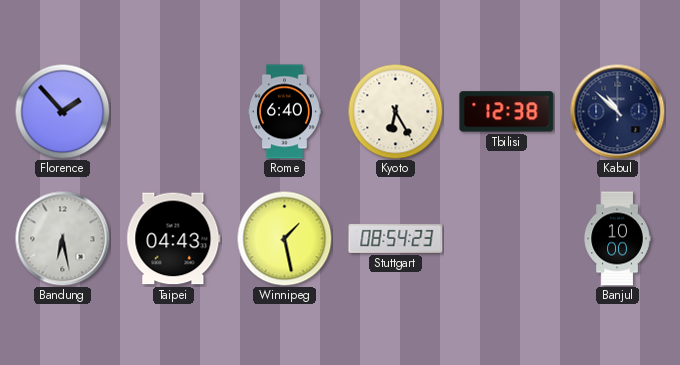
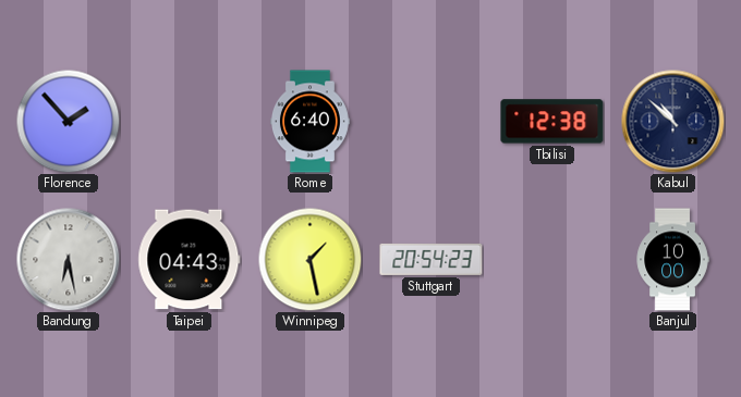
Kyoto: 6:25 -> none
Stuttgart: 08:54 -> 20:54
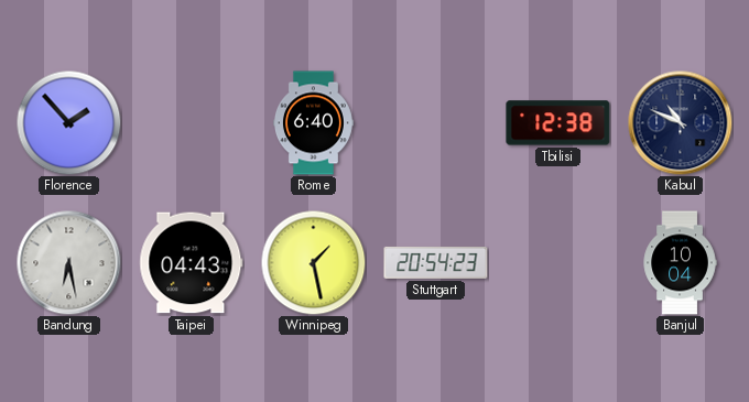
Kabul: 10:52 -> 10:49
Banjul: 10:00 -> 10:04
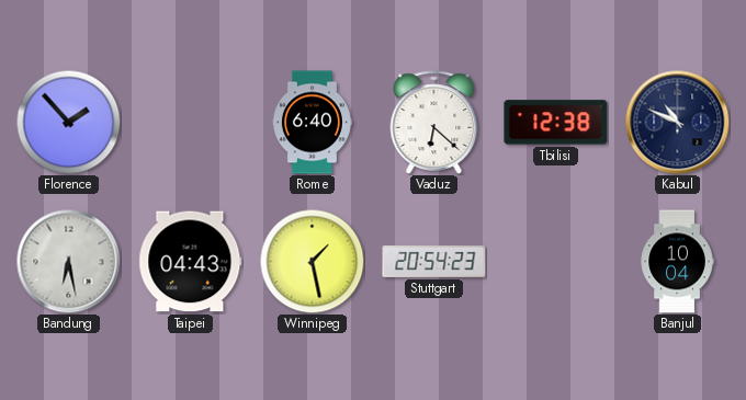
Vaduz: none -> 6:22
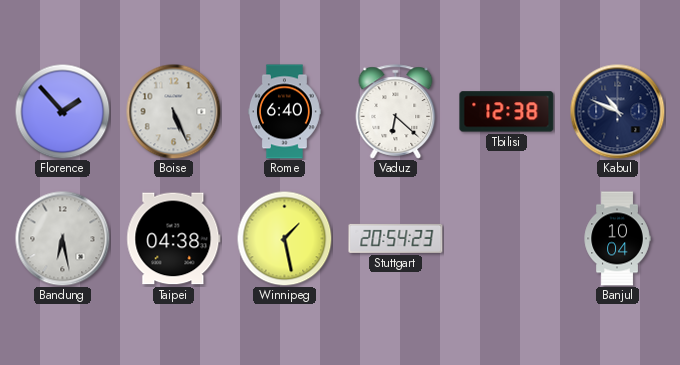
Boise: none -> 5:26
Taipei: 04:43 -> 04:38
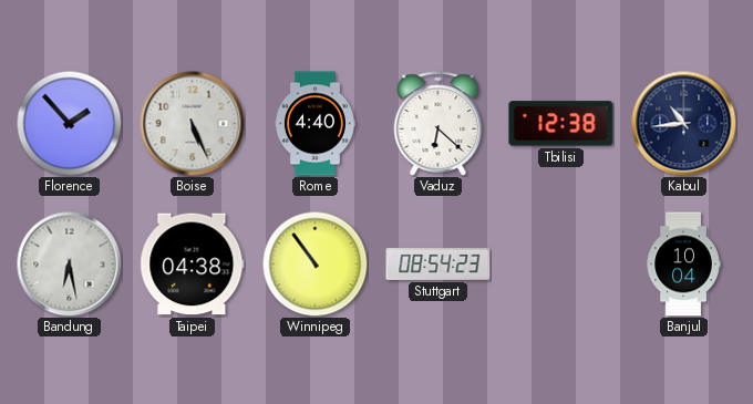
Rome: 6:40 -> 4:40
Kabul: 10:49 -> 10:44
Winnipeg: 1:28 -> 10:54
Stuttgart: 20:54 -> 08:54
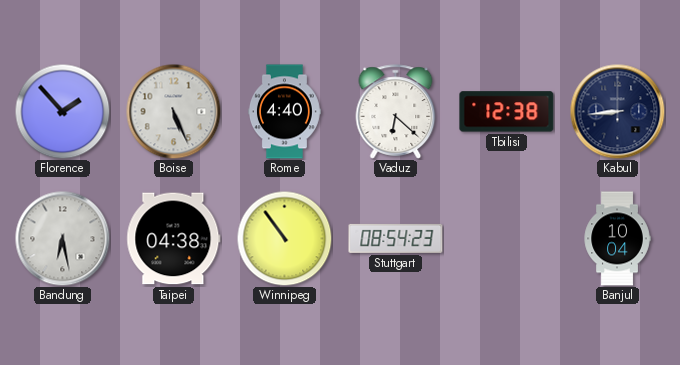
Kabul: 10:44 -> 8:44
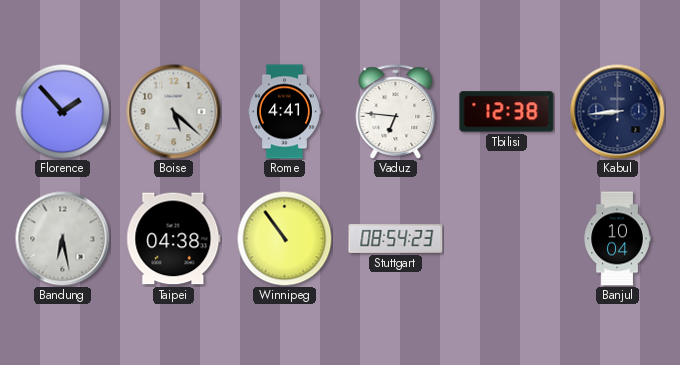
Boise: 5:26 -> 5:22
Rome: 4:40 -> 4:41
Vaduz: 6:22 -> 6:46
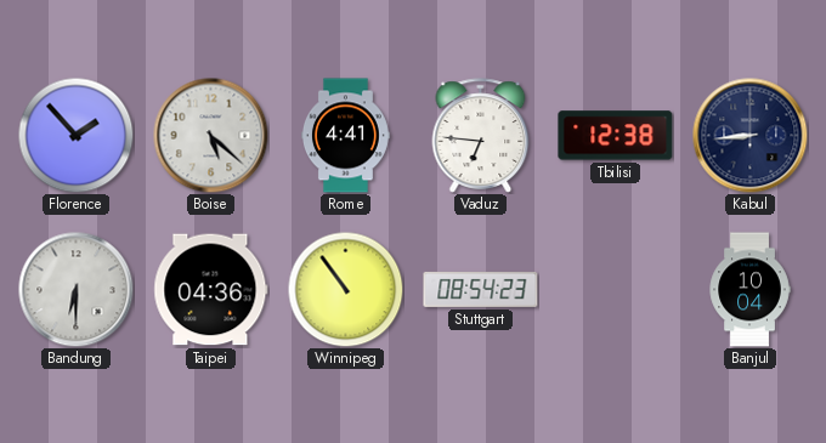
Bandung: 6:28 -> 6:30
Taipei: 04:38 -> 04:36
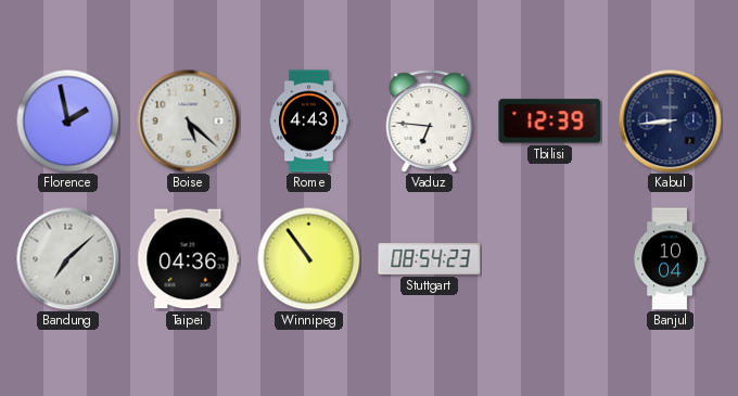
Florence: 1:53 -> 1:58
Rome: 4:41 -> 4:43
Tbilisi: 12:38 -> 12:39
Bandung: 6:30 -> 7:08
